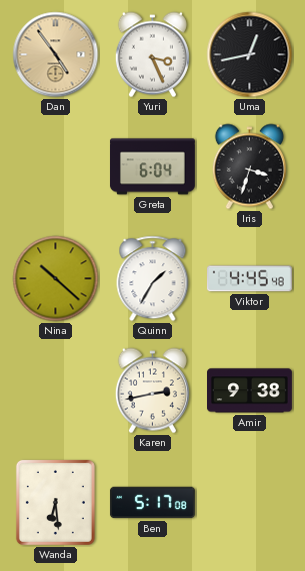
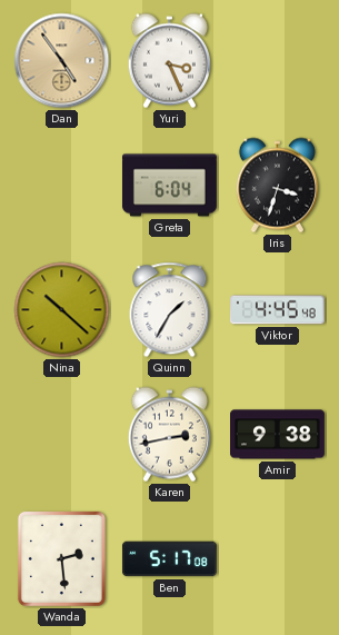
Uma: 12:43 -> none
Wanda: 6:29 -> 2:29
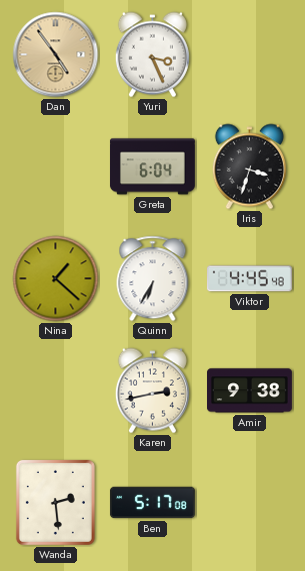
Nina: 10:22 -> 1:22
Quinn: 1:35 -> 6:35
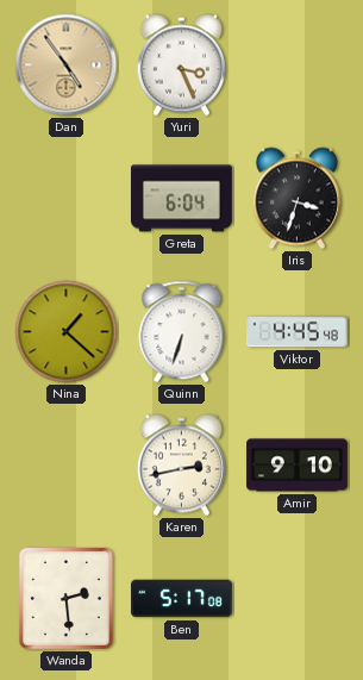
Quinn: 6:35 -> 6:33
Amir: 9:38 -> 9:10
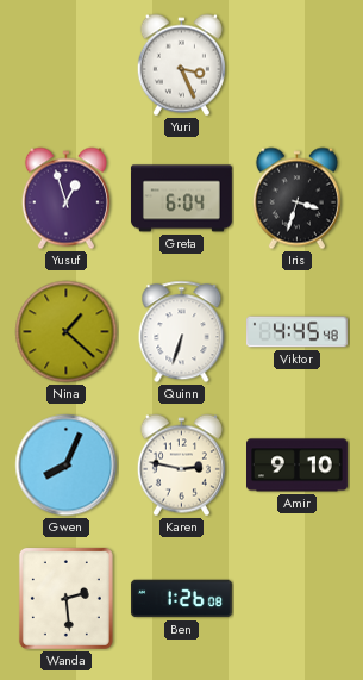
Dan: 4:54 -> none
Yusuf: none -> 12:57
Gwen: none -> 8:04
Karen: 2:43 -> 2:47
Ben: 5:17 -> 1:26
